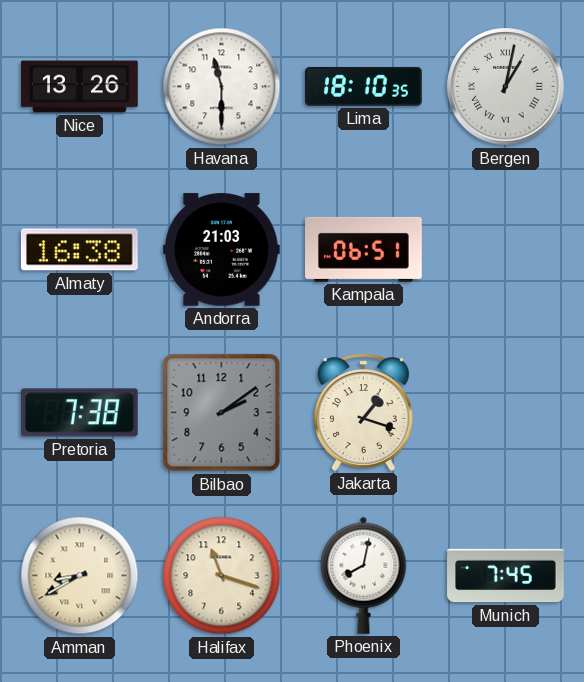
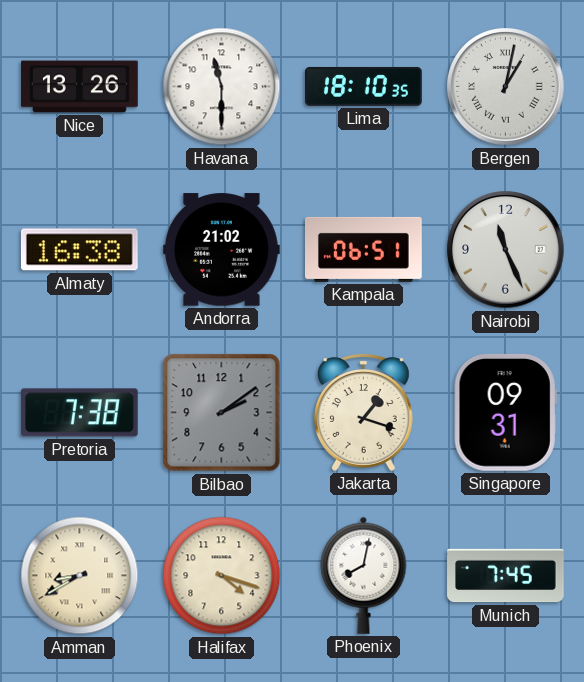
Andorra: 21:03 -> 21:02
Nairobi: none -> 11:26
Singapore: none -> 09:31
Halifax: 11:18 -> 4:18
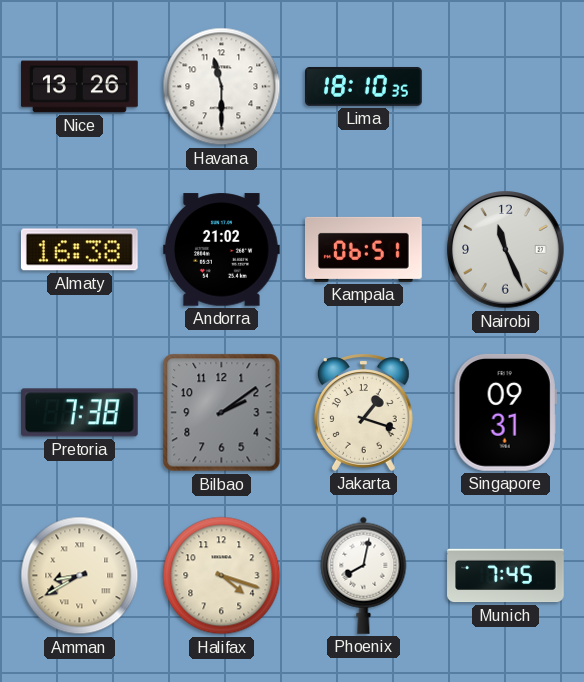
Bergen: 1:02 -> none
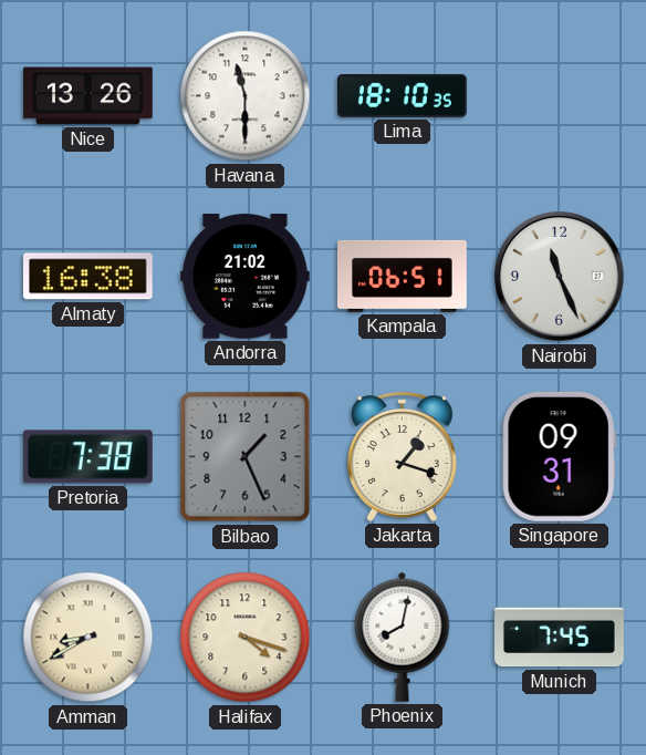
Bilbao: 2:09 -> 1:26
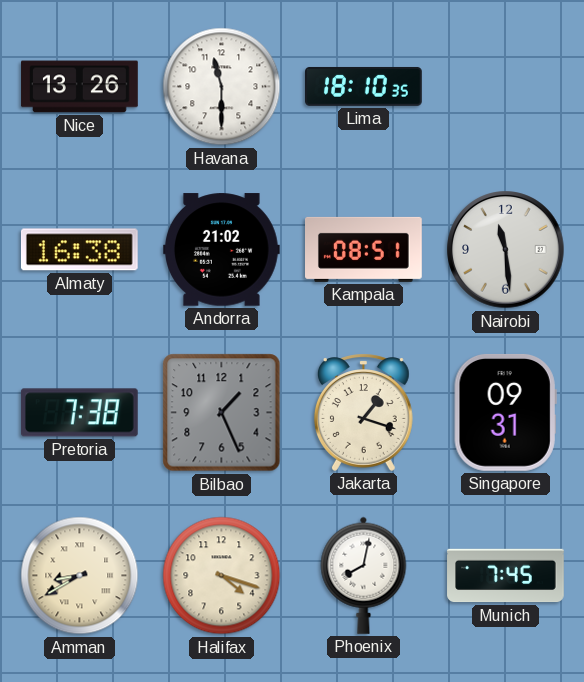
Kampala: 06:51 -> 08:51
Nairobi: 11:26 -> 11:29
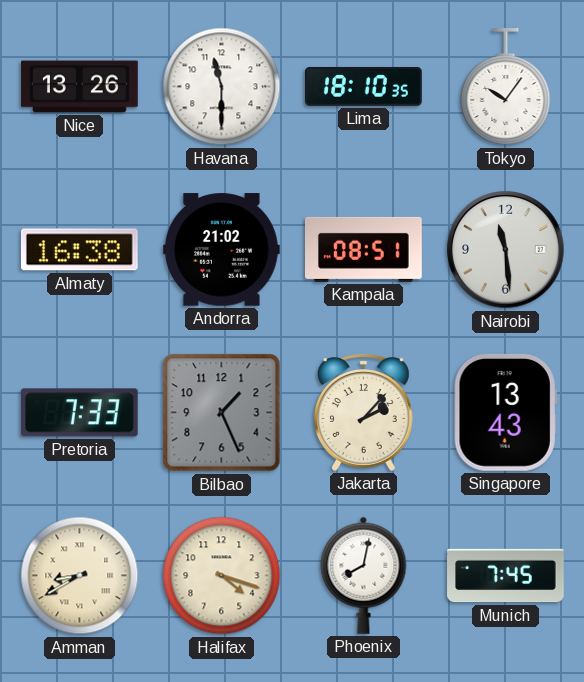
Tokyo: none -> 10:06
Pretoria: 7:38 -> 7:33
Jakarta: 1:18 -> 2:07
Singapore: 09:31 -> 13:43
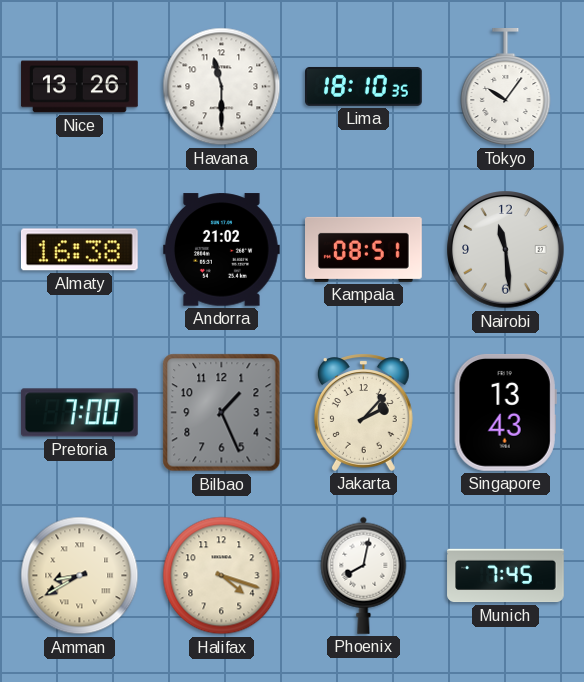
Pretoria: 7:33 -> 7:00
